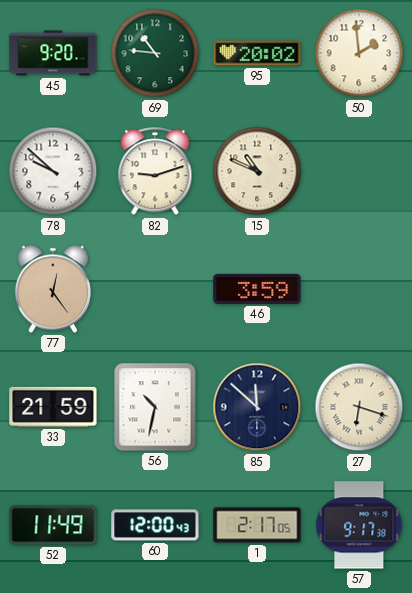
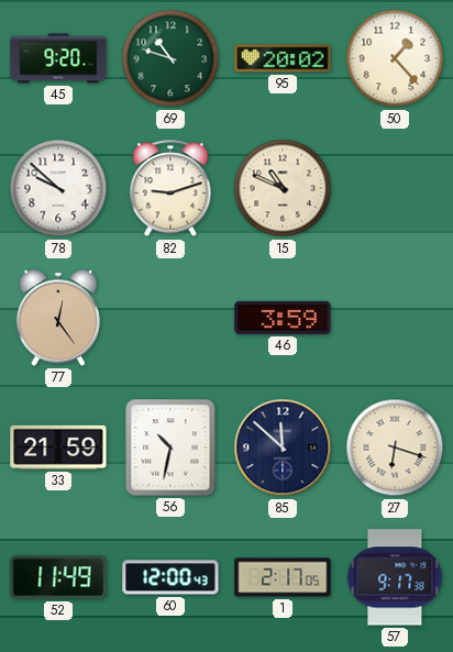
69: 10:46 -> 10:48
50: 1:59 -> 1:23
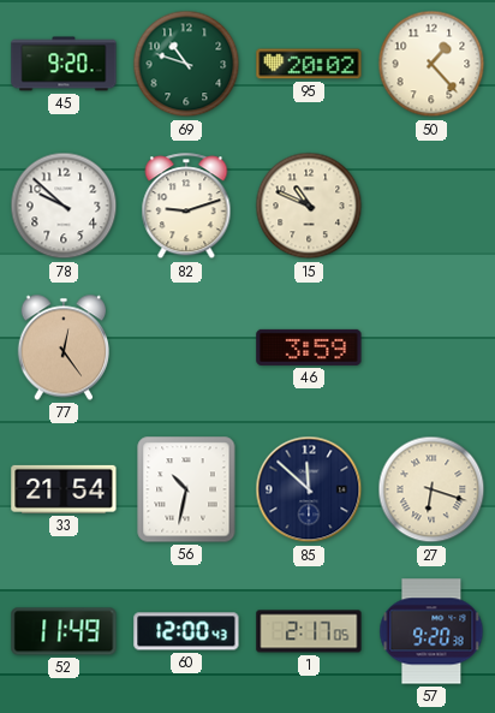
33: 21:59 -> 21:54
57: 9:17 -> 9:20
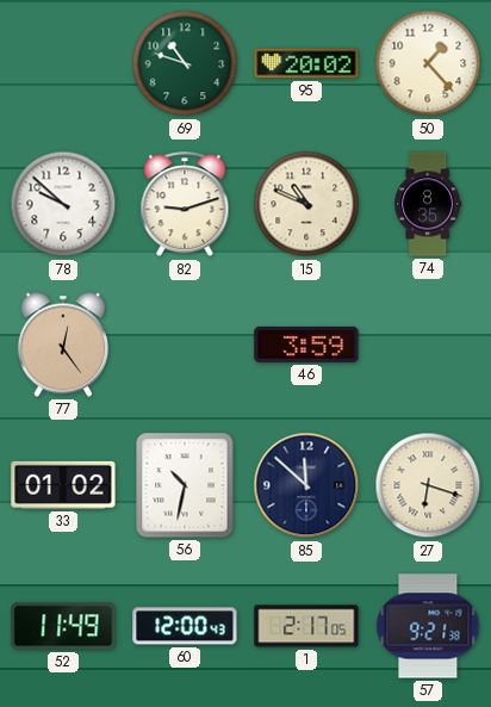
45: 9:20 -> none
74: none -> 8:35
33: 21:54 -> 01:02
57: 9:20 -> 9:21
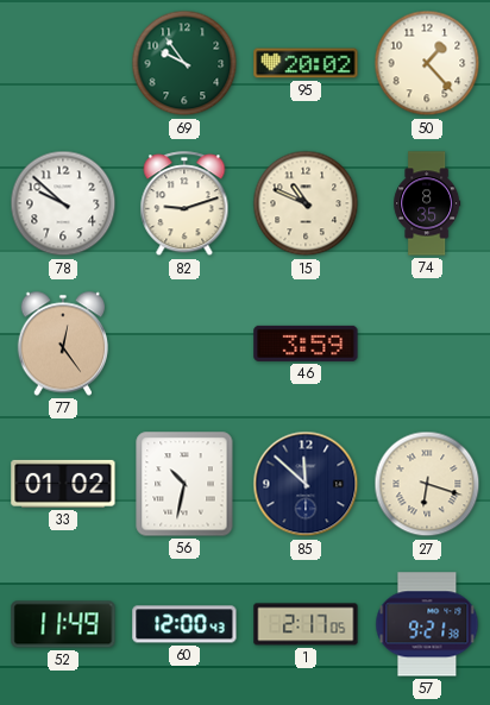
69: 10:48 -> 9:54
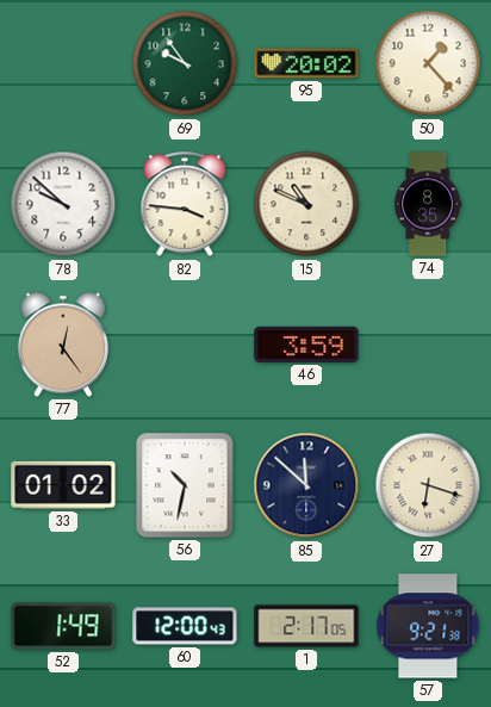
82: 9:12 -> 3:46
52: 11:49 -> 1:49
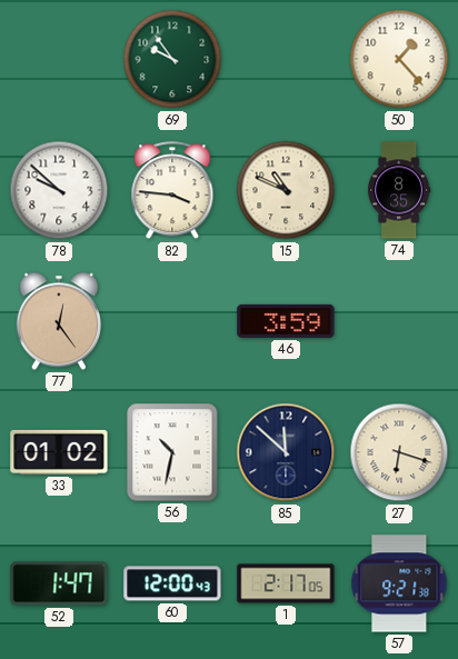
95: 20:02 -> none
52: 1:49 -> 1:47
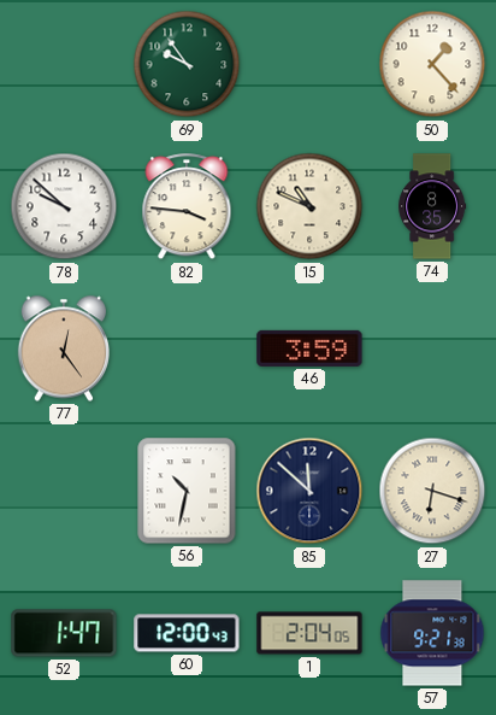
33: 01:02 -> none
1: 2:17 -> 2:04
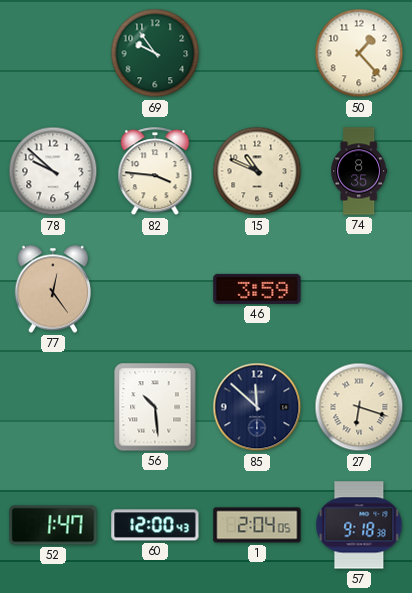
56: 10:32 -> 10:29
57: 9:21 -> 9:18
